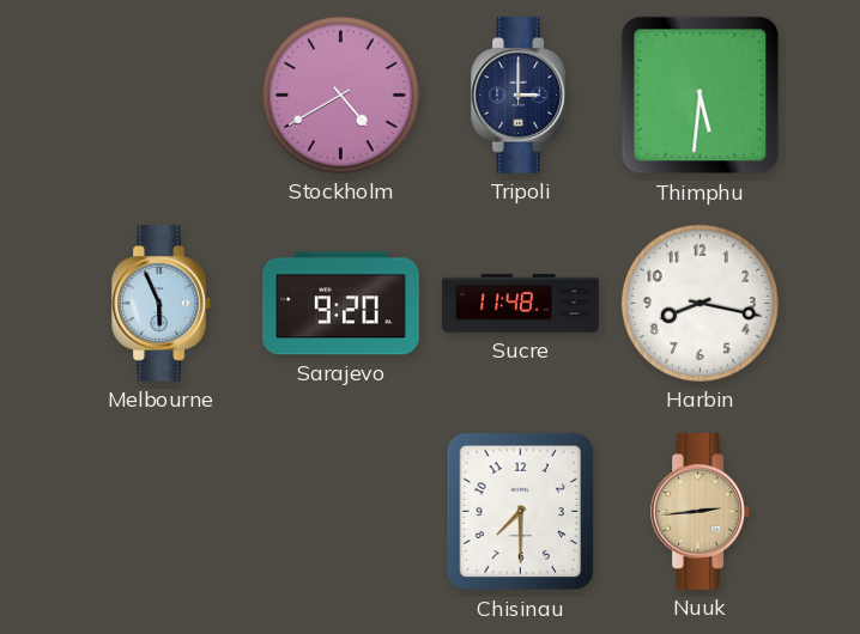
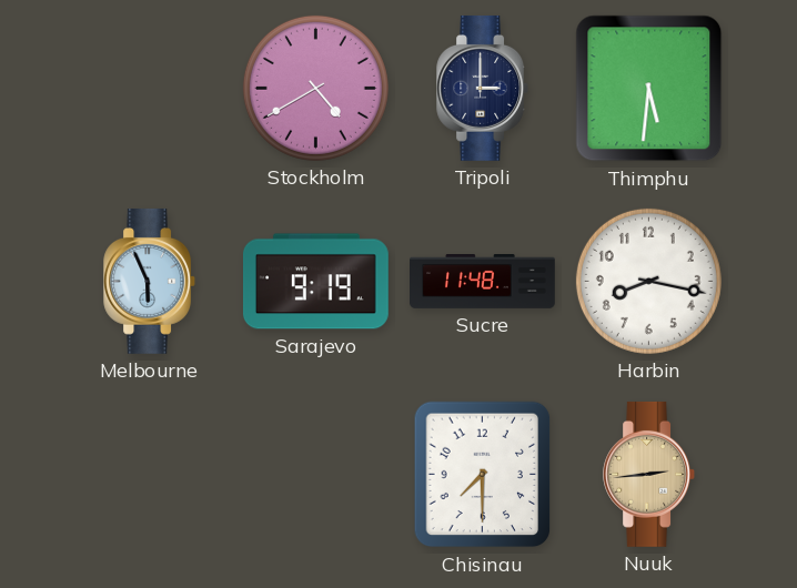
Sarajevo: 9:20 -> 9:19
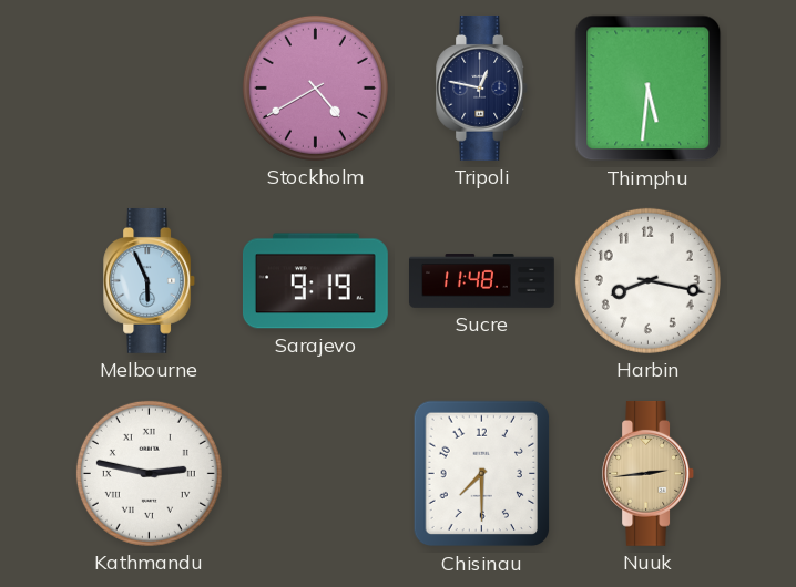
Tripoli: 3:00 -> 12:47
Kathmandu: none -> 2:47
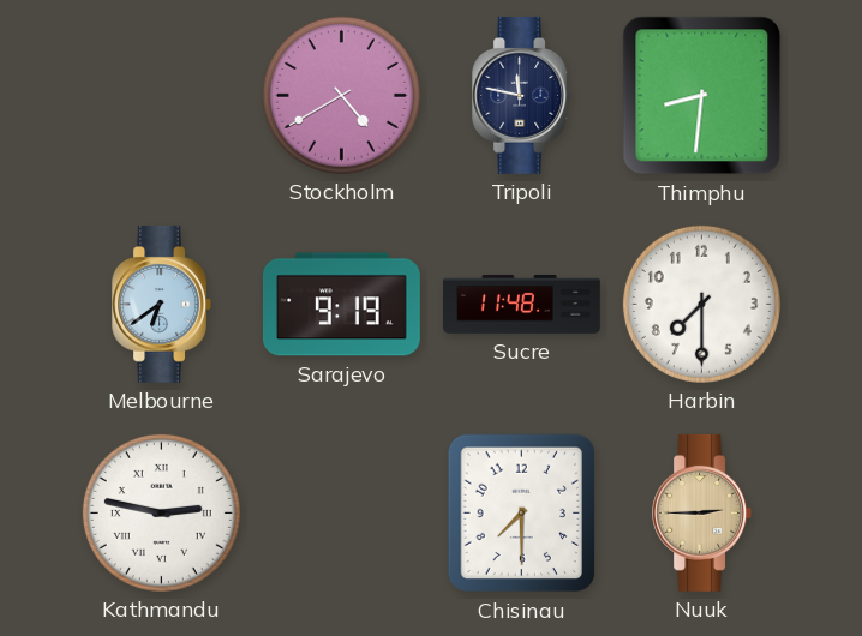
Tripoli: 12:47 -> 11:47
Thimphu: 5:31 -> 8:31
Melbourne: 5:56 -> 6:39
Harbin: 8:17 -> 7:30
Nuuk: 2:44 -> 2:45
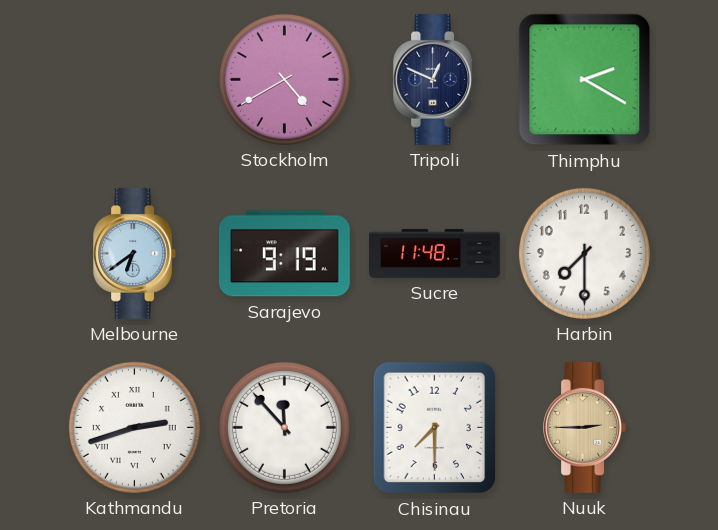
Tripoli: 11:47 -> 12:49
Thimphu: 8:31 -> 2:20
Kathmandu: 2:47 -> 2:42
Pretoria: none -> 11:53
